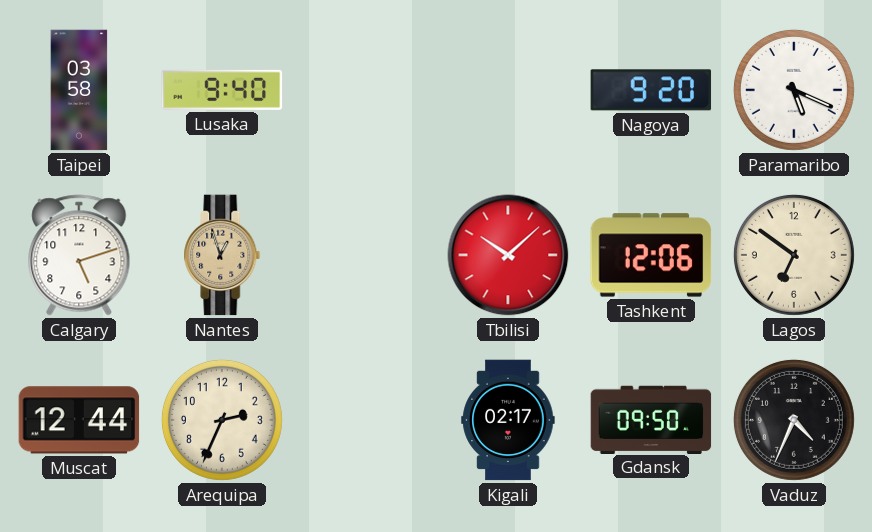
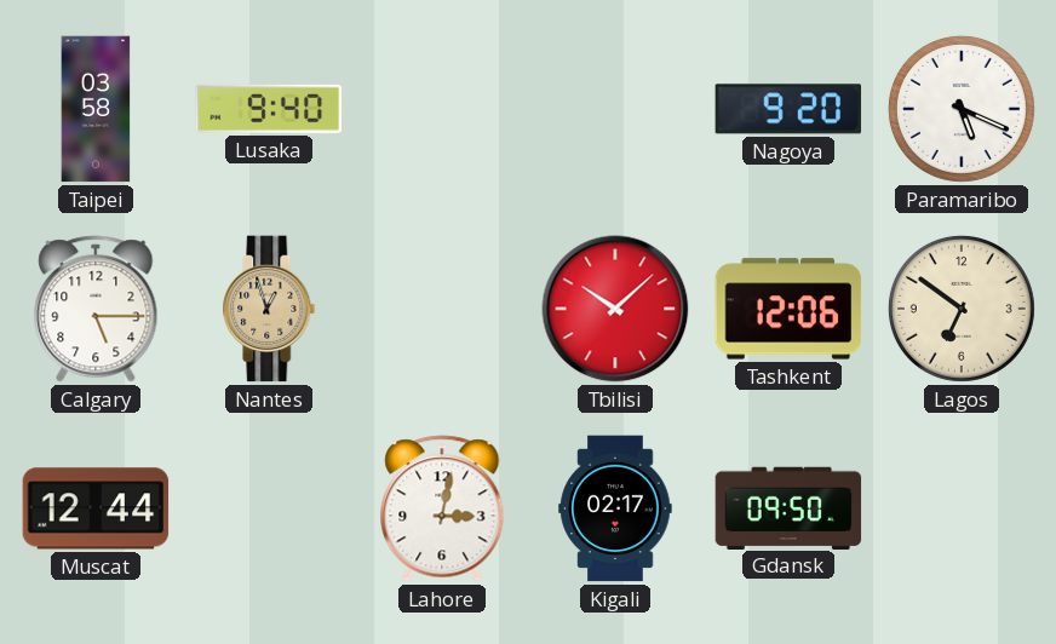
Calgary: 5:12 -> 5:15
Arequipa: 2:34 -> none
Lahore: none -> 3:02
Vaduz: 4:34 -> none
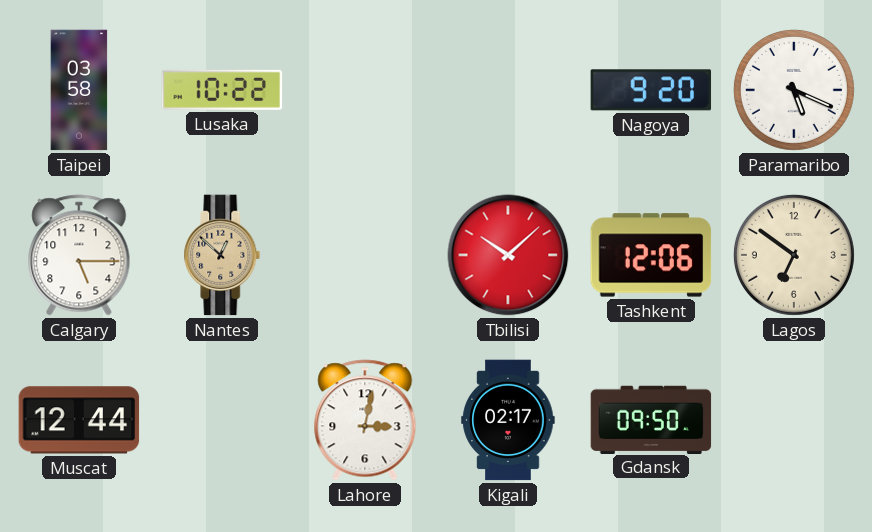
Lusaka: 9:40 -> 10:22
Nantes: 12:57 -> 12:52
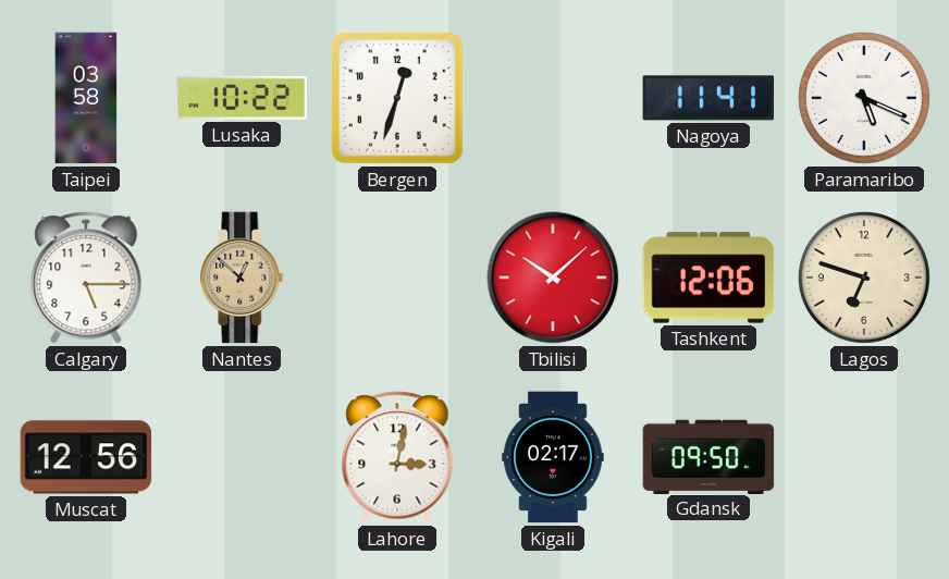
Bergen: none -> 12:33
Nagoya: 9:20 -> 11:41
Lagos: 6:51 -> 6:48
Muscat: 12:44 -> 12:56
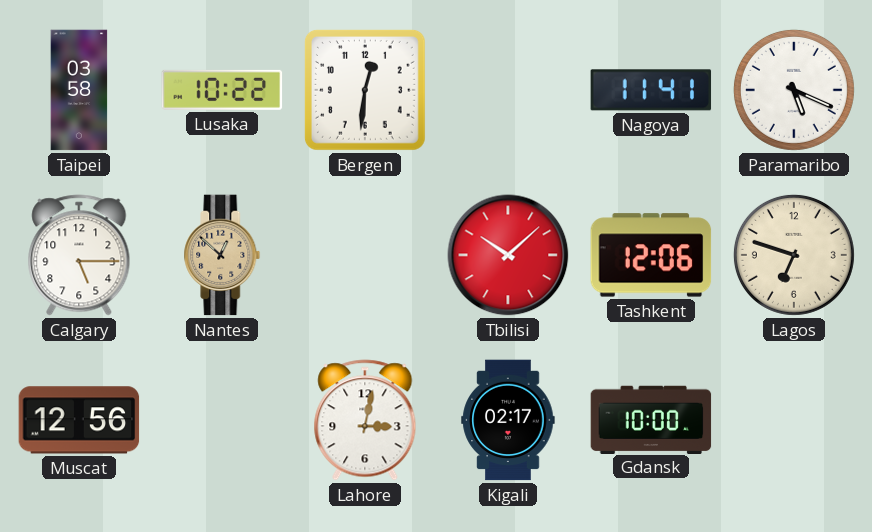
Bergen: 12:33 -> 12:31
Gdansk: 09:50 -> 10:00
